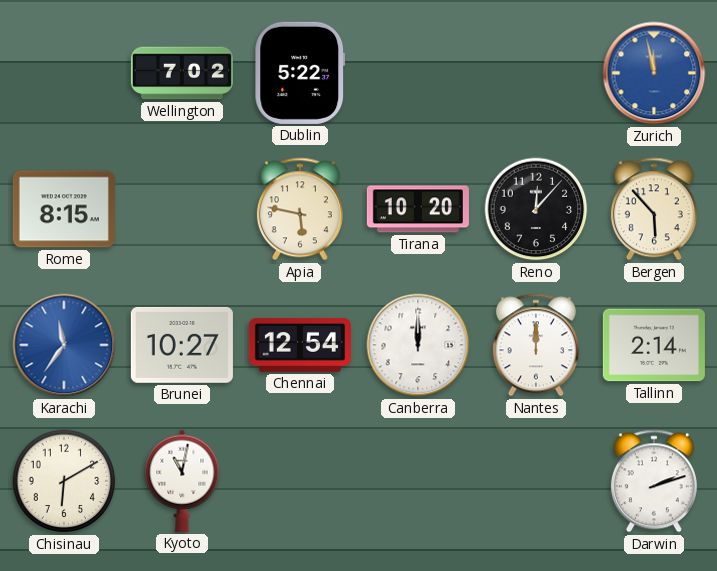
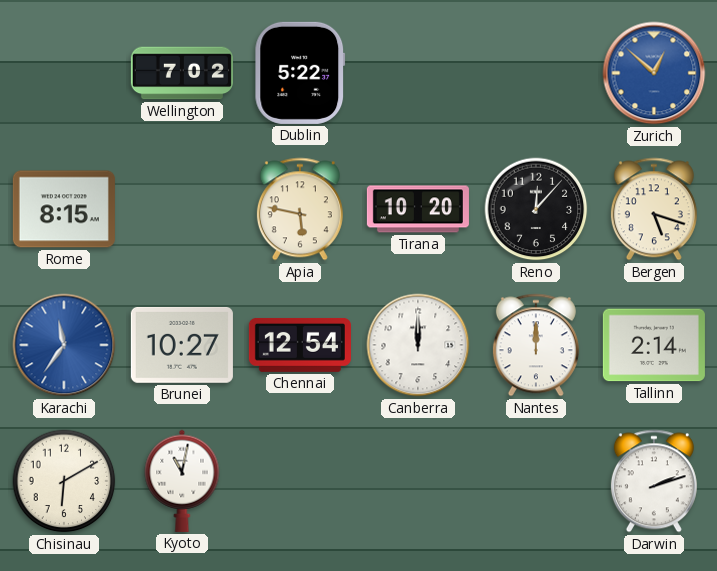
Zurich: 11:58 -> 12:52
Bergen: 5:53 -> 5:18
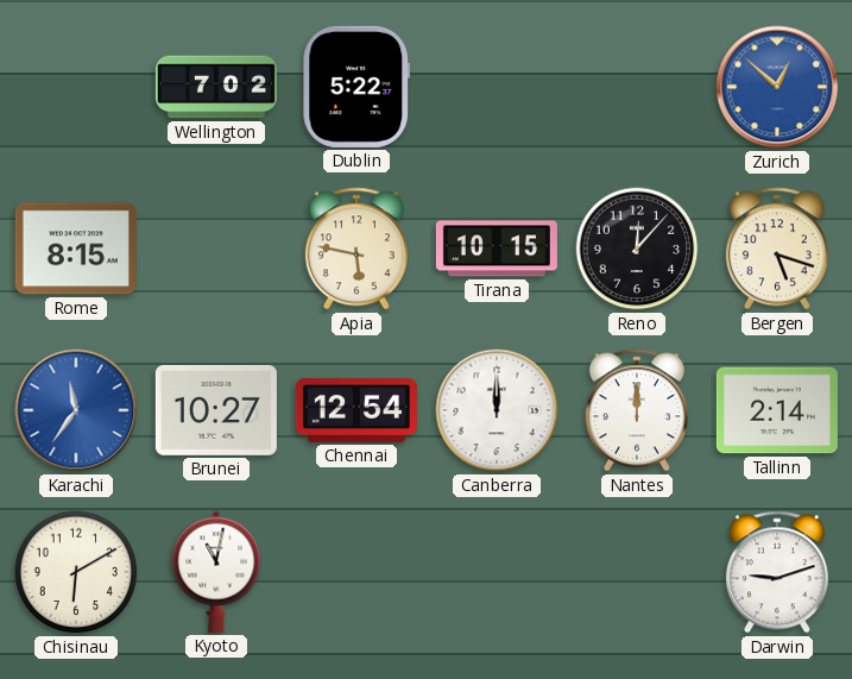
Tirana: 10:20 -> 10:15
Darwin: 2:12 -> 9:12
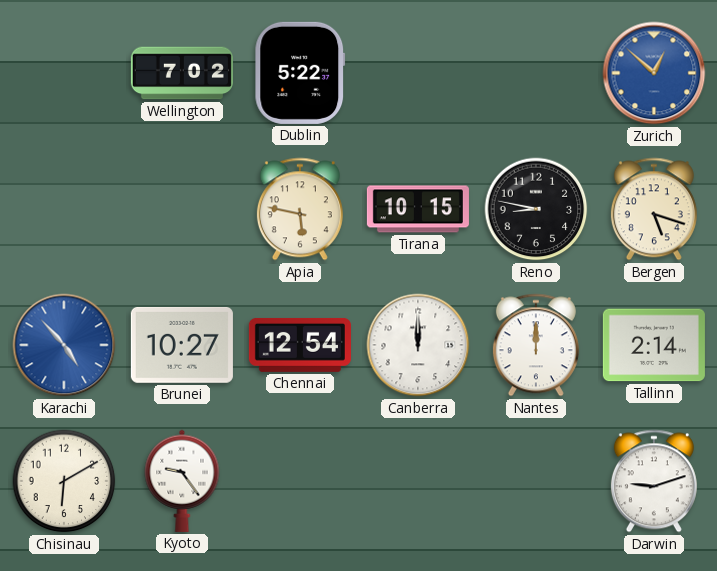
Rome: 8:15 -> none
Reno: 12:07 -> 8:47
Karachi: 11:36 -> 4:53
Kyoto: 11:02 -> 9:24
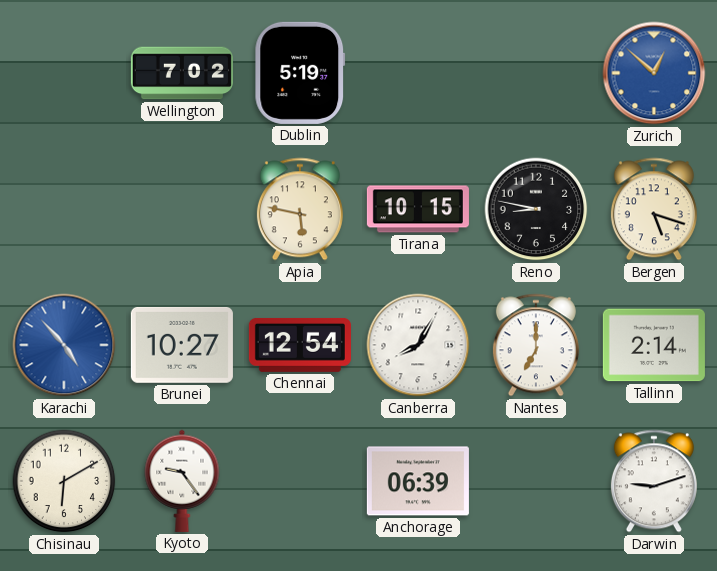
Dublin: 5:22 -> 5:19
Canberra: 12:00 -> 8:05
Nantes: 12:00 -> 7:00
Anchorage: none -> 06:39
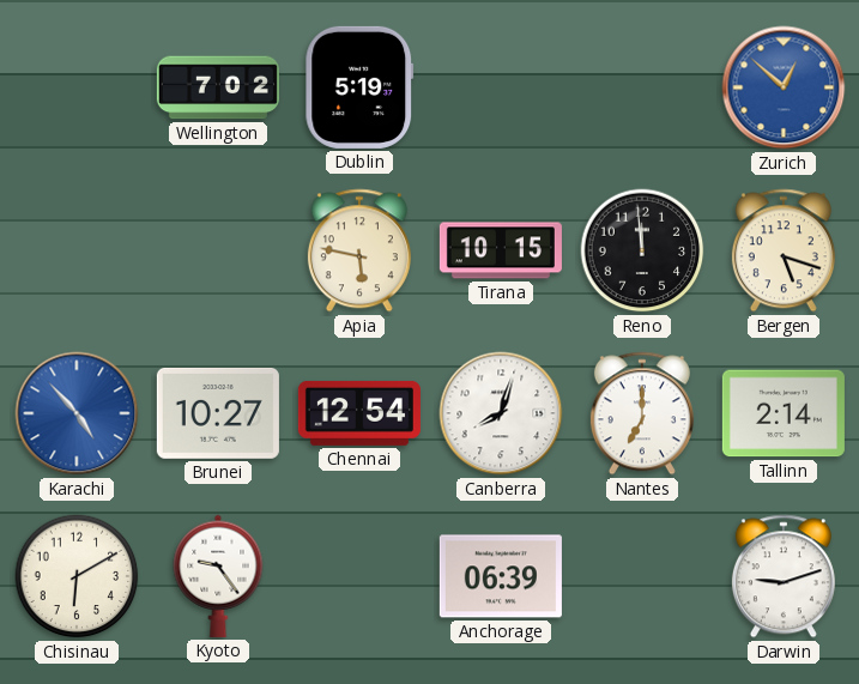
Reno: 8:47 -> 11:59
Canberra: 8:05 -> 8:03
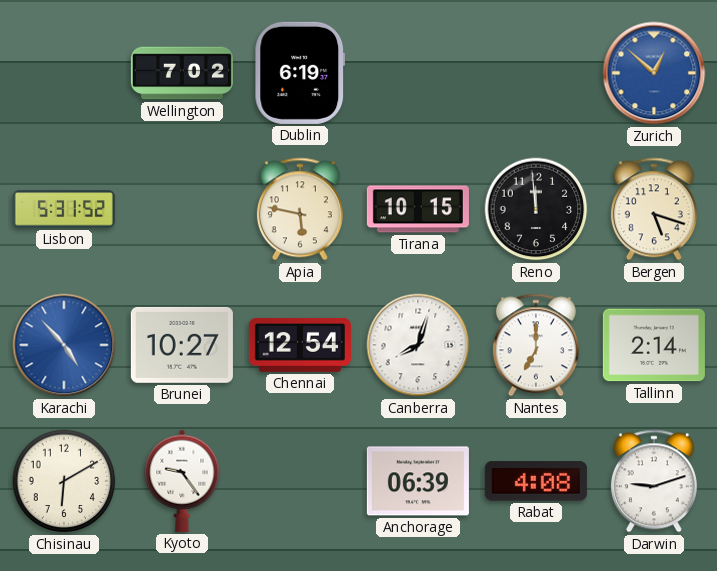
Dublin: 5:19 -> 6:19
Lisbon: none -> 5:31
Rabat: none -> 4:08
